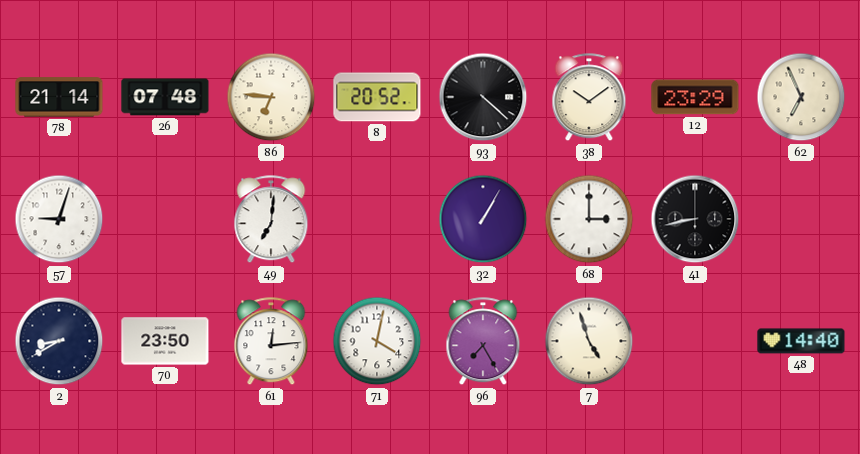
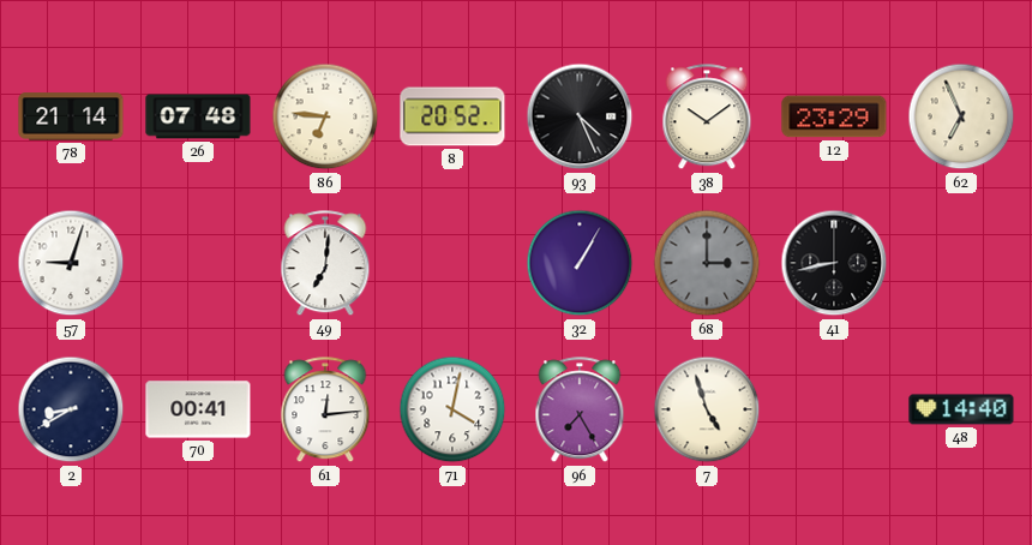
93: 4:22 -> 4:26
68 dial: white -> grey
70: 23:50 -> 00:41
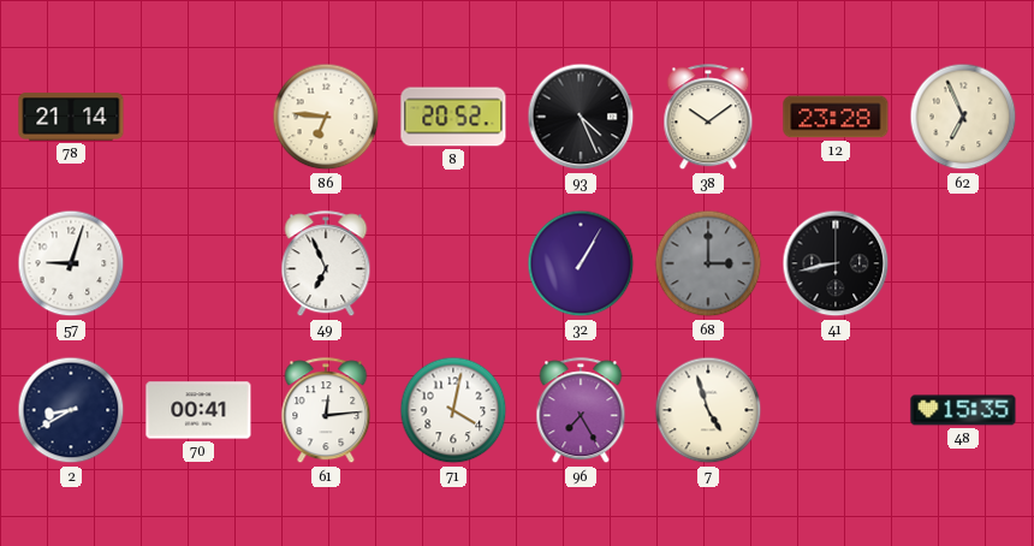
26: 07:48 -> none
12: 23:29 -> 23:28
49: 7:01 -> 6:56
48: 14:40 -> 15:35
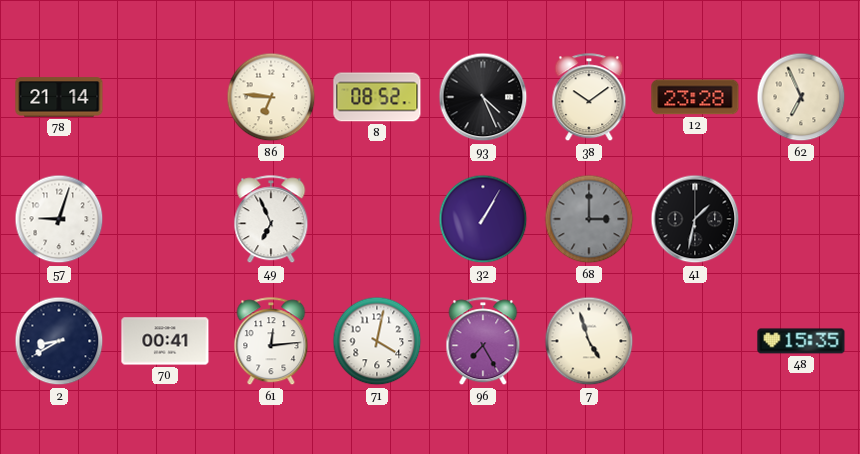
8: 20:52 -> 08:52
41: 8:43 -> 1:32
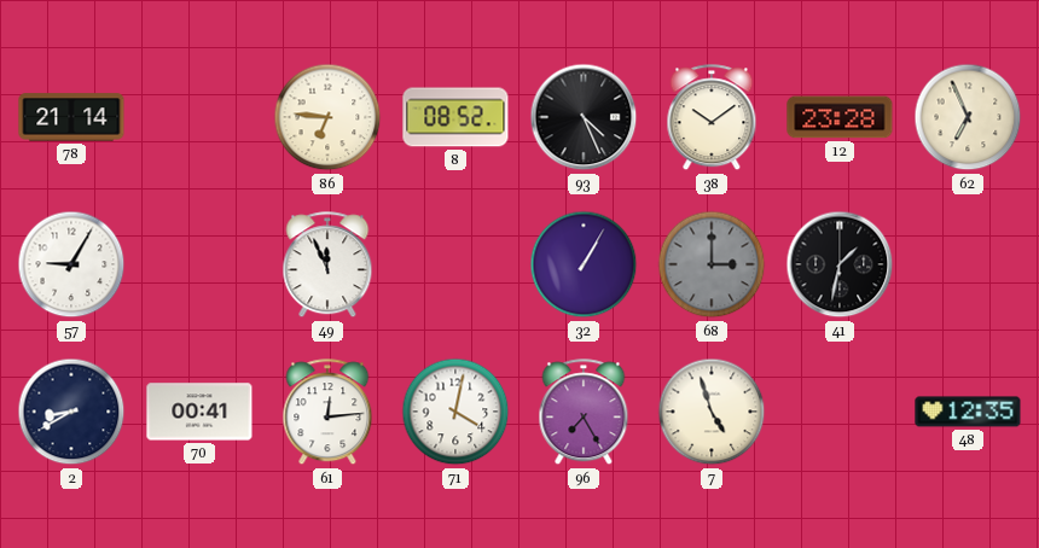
57: 9:03 -> 9:05
49: 6:56 -> 11:56
48: 15:35 -> 12:35
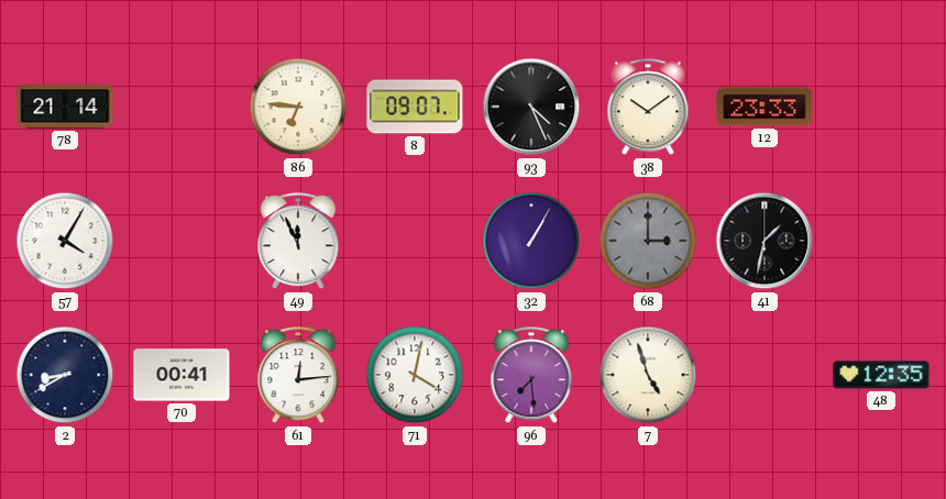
8: 08:52 -> 09:07
12: 23:28 -> 23:33
62: 6:56 -> none
57: 9:05 -> 4:05
96: 7:25 -> 7:29
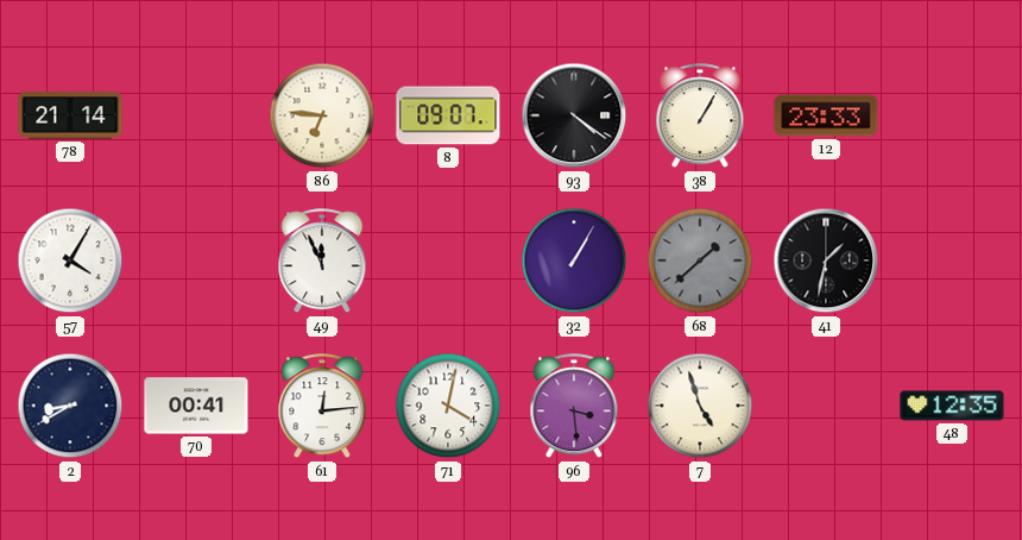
93: 4:26 -> 4:21
38: 10:09 -> 1:05
68: 3:00 -> 1:38
96: 7:29 -> 3:29
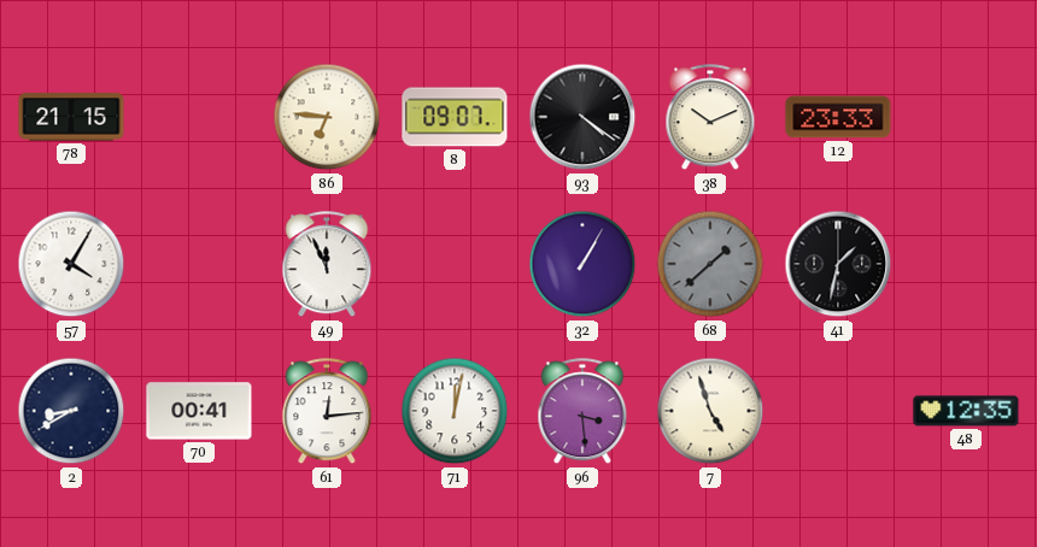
78: 21:14 -> 21:15
38: 1:05 -> 10:11
71: 4:02 -> 12:02
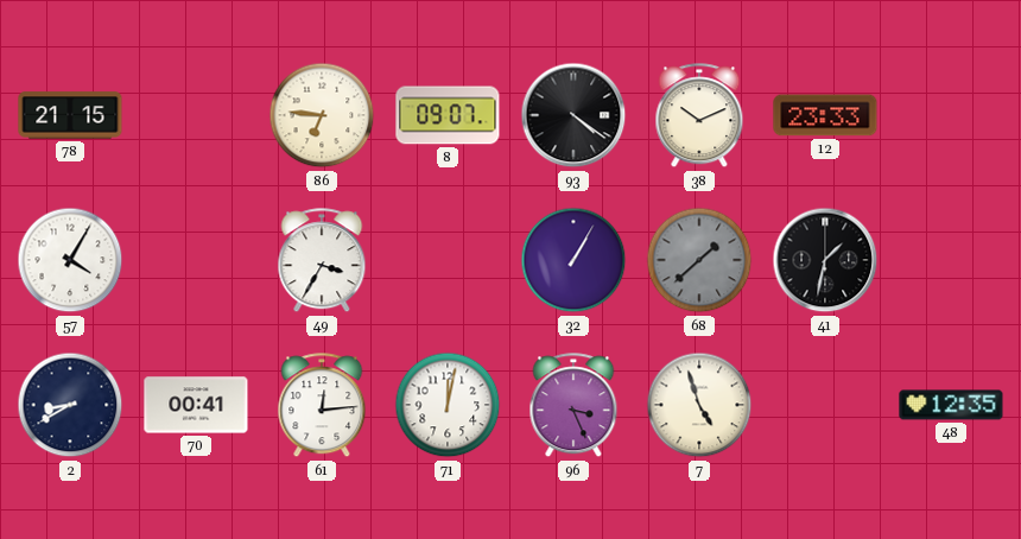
49: 11:56 -> 3:35
96: 3:29 -> 3:26
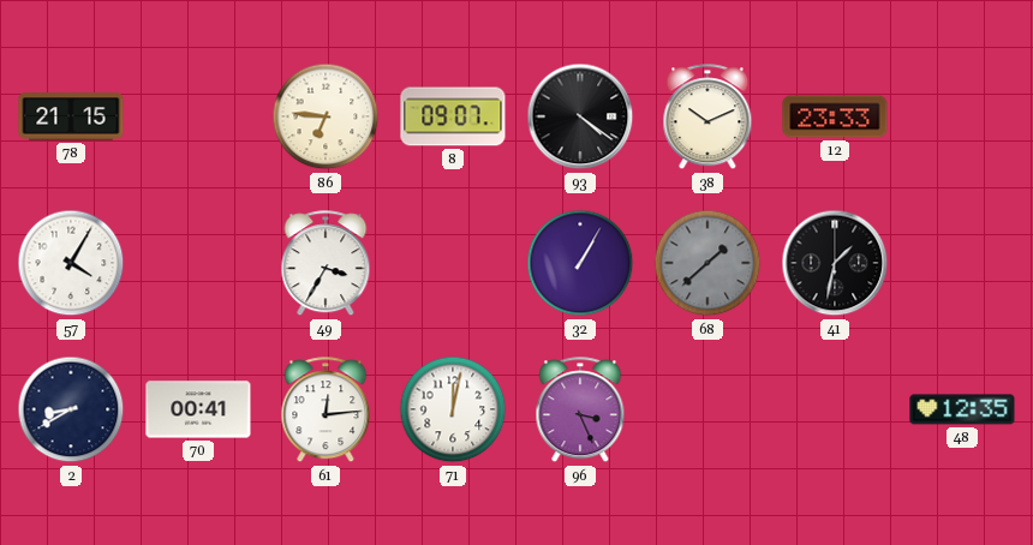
7: 4:57 -> none
